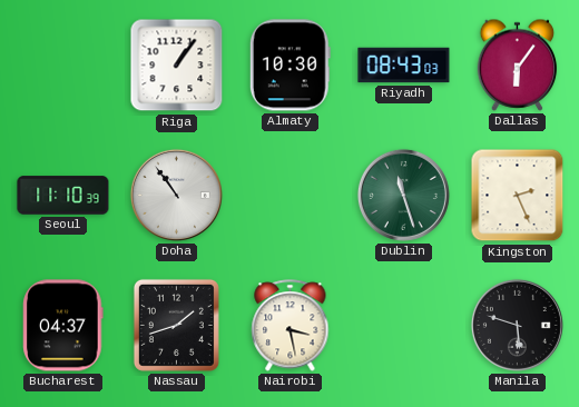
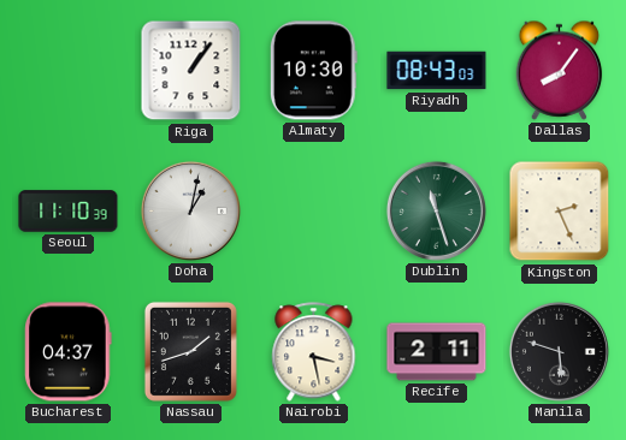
Dallas: 6:06 -> 8:06
Doha: 10:54 -> 1:02
Recife: none -> 2:11
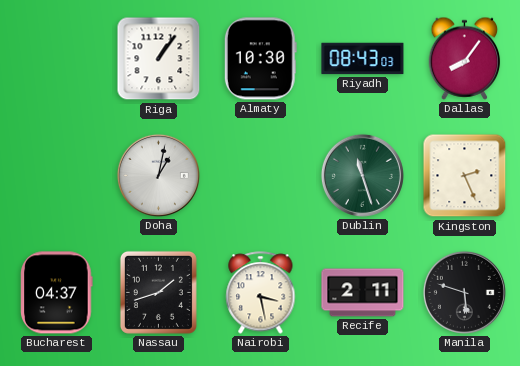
Seoul: 11:10 -> none
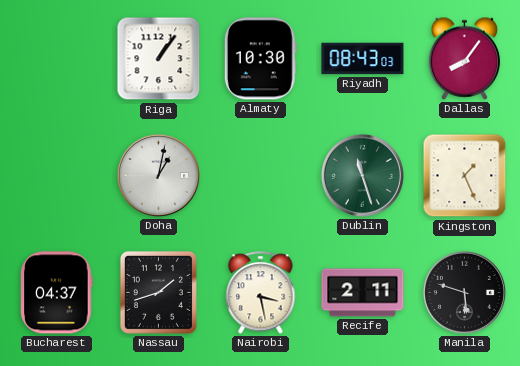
Kingston: 2:26 -> 1:26
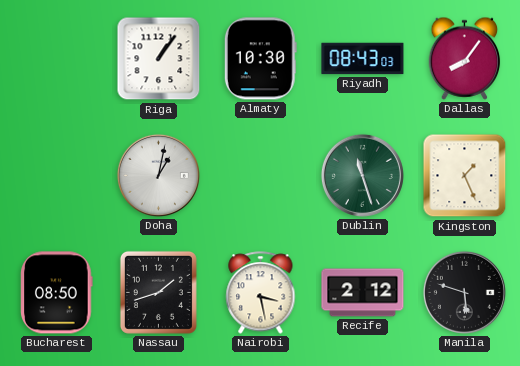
Bucharest: 04:37 -> 08:50
Recife: 2:11 -> 2:12
